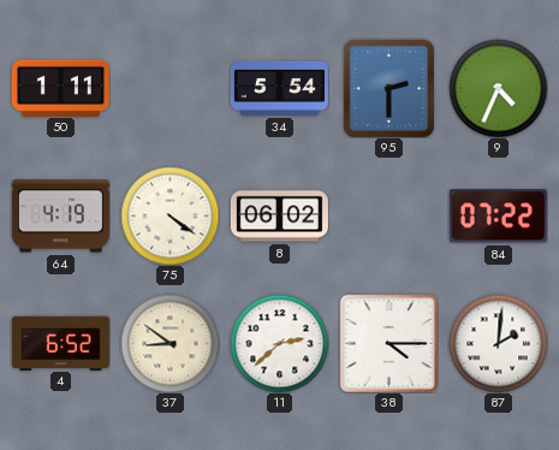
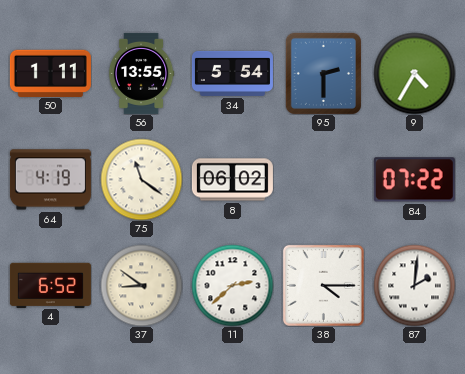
56: none -> 13:55
9: 4:34 -> 4:35
75: 4:21 -> 11:21
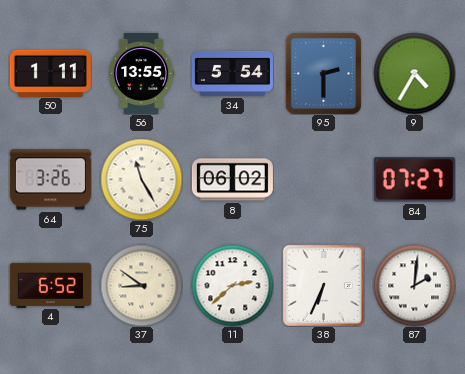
64: 4:19 -> 3:26
75: 11:21 -> 11:25
84: 07:22 -> 07:27
38: 4:15 -> 6:34
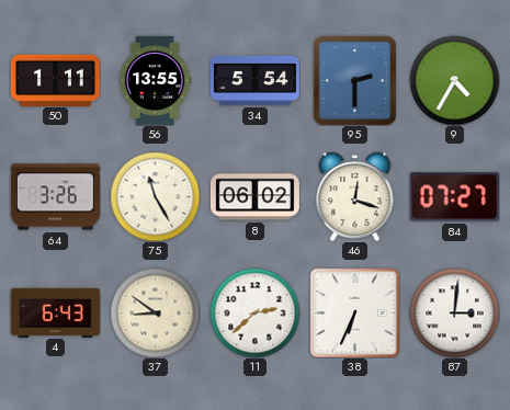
46: none -> 12:18
4: 6:52 -> 6:43
87: 2:01 -> 3:01
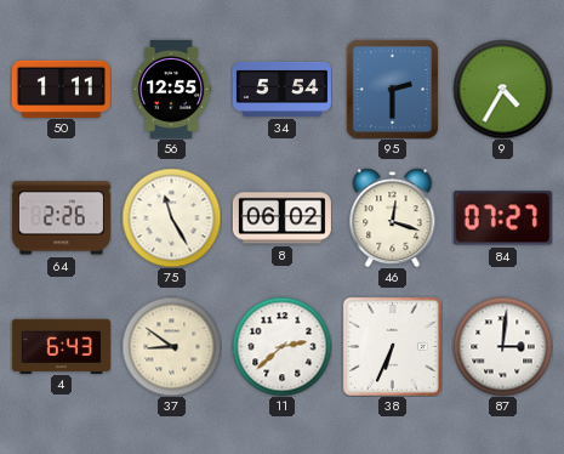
56: 13:55 -> 12:55
64: 3:26 -> 2:26
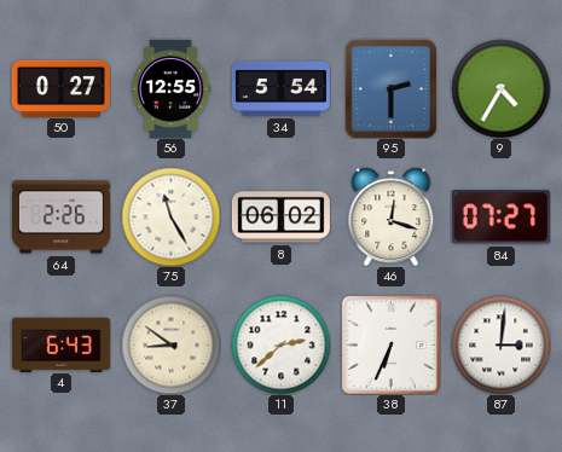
50: 1:11 -> 0:27
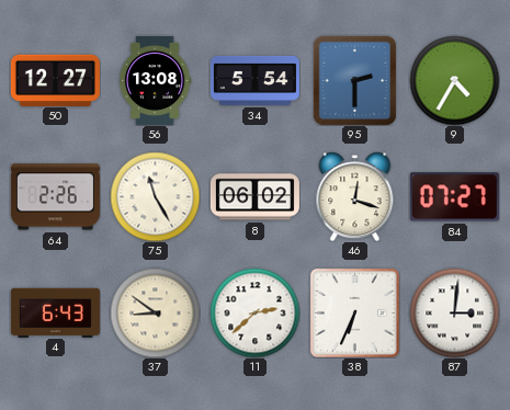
50: 0:27 -> 12:27
56: 12:55 -> 13:08
